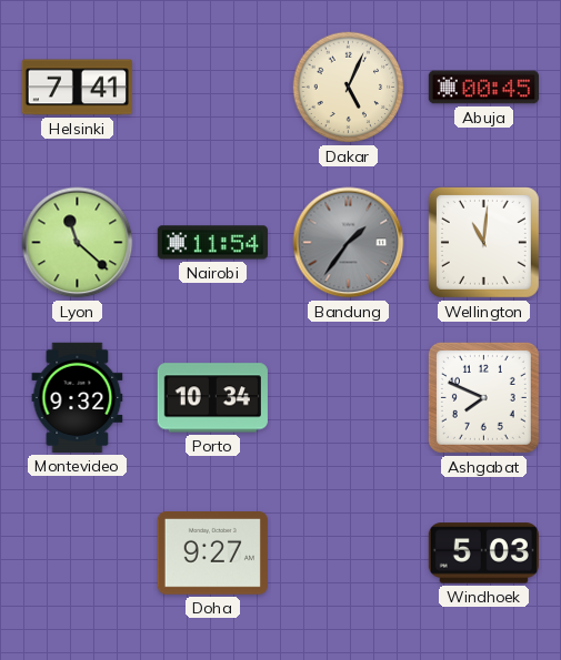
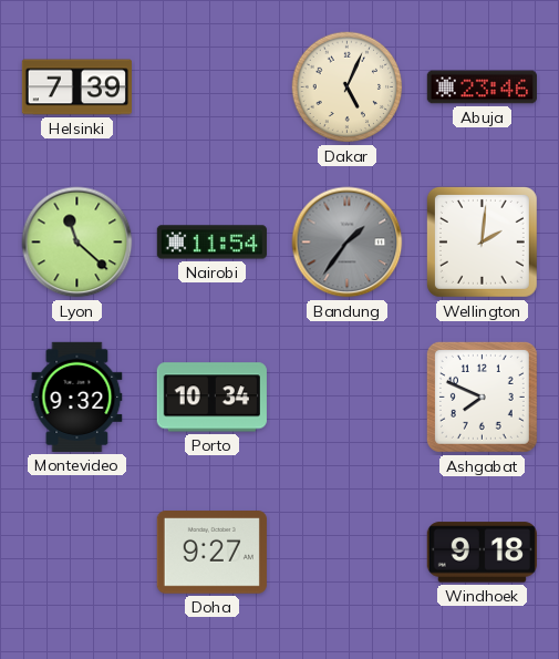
Helsinki: 7:41 -> 7:39
Abuja: 00:45 -> 23:46
Wellington: 11:01 -> 2:01
Windhoek: 5:03 -> 9:18
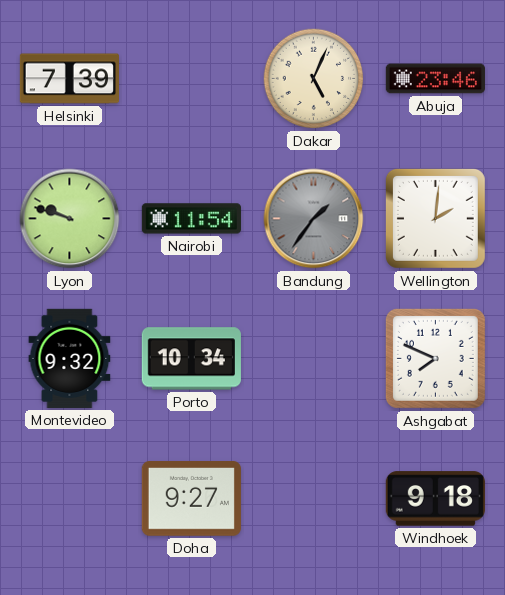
Lyon: 11:22 -> 9:48
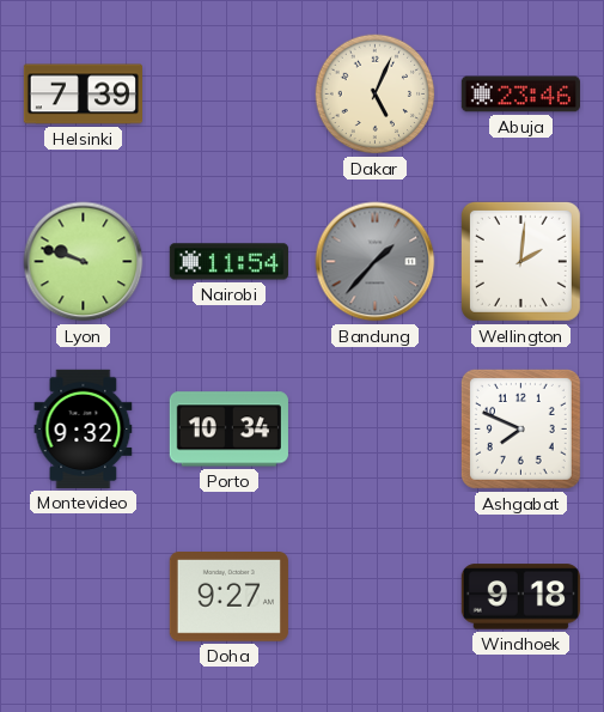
Bandung: 1:36 -> 1:37
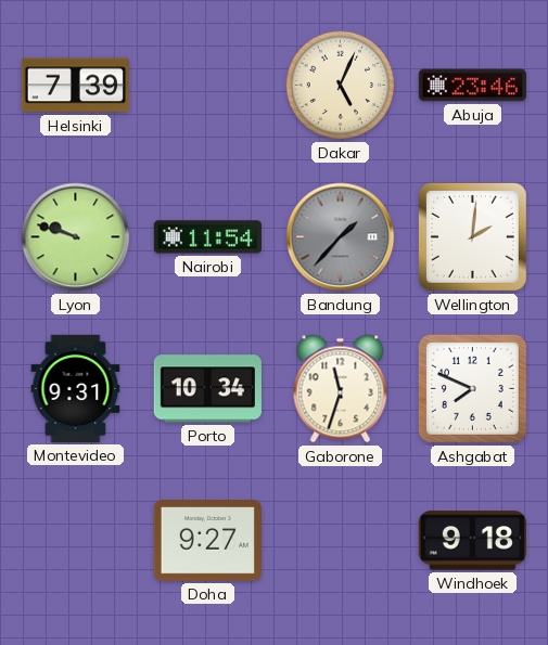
Montevideo: 9:32 -> 9:31
Gaborone: none -> 11:33
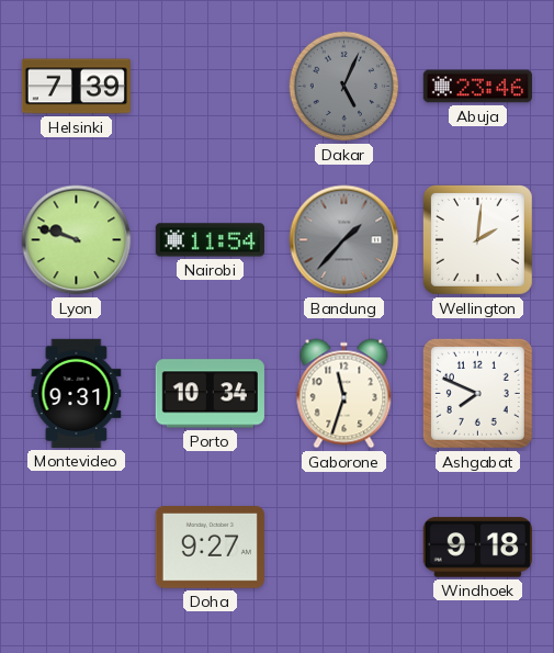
Dakar dial: cream -> grey
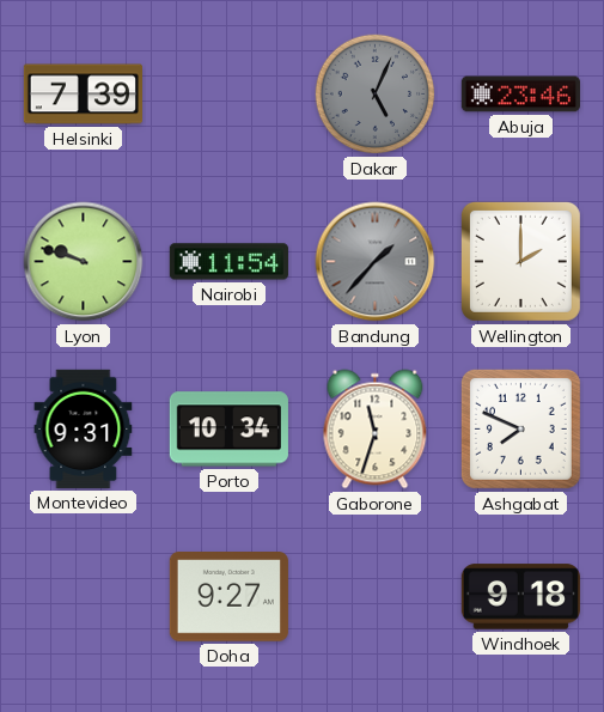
Wellington: 2:01 -> 2:00
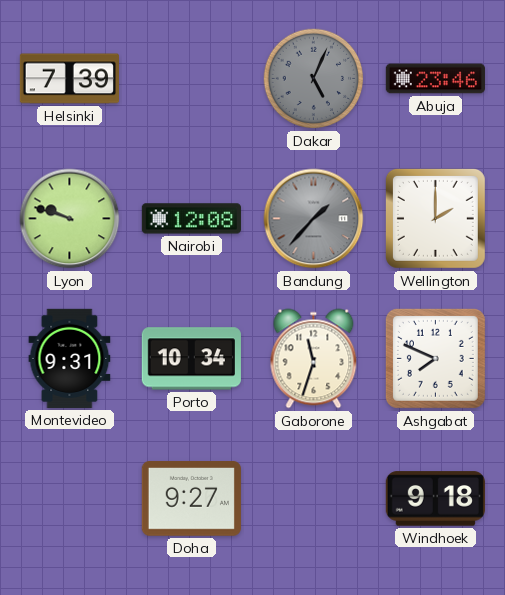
Nairobi: 11:54 -> 12:08
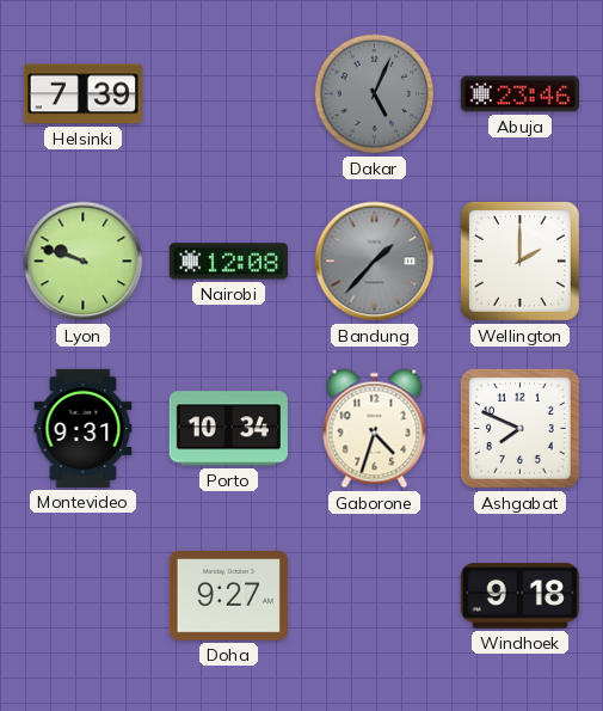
Gaborone: 11:33 -> 4:33
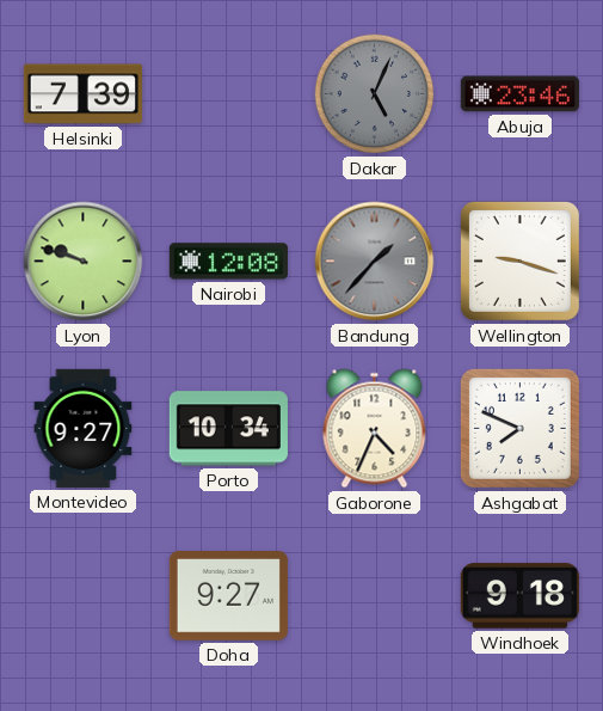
Wellington: 2:00 -> 9:18
Montevideo: 9:31 -> 9:27
Gaborone: 4:33 -> 4:34
